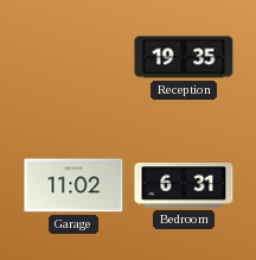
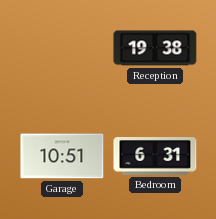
Reception: 19:35 -> 19:38
Garage: 11:02 -> 10:51
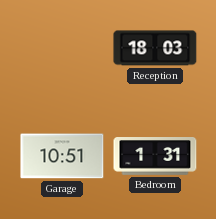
Reception: 19:38 -> 18:03
Bedroom: 6:31 -> 1:31
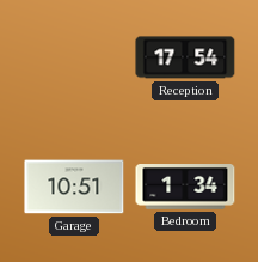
Reception: 18:03 -> 17:54
Bedroom: 1:31 -> 1:34
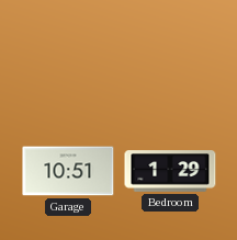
Reception: 17:54 -> none
Bedroom: 1:34 -> 1:29
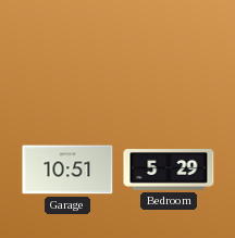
Bedroom: 1:29 -> 5:29
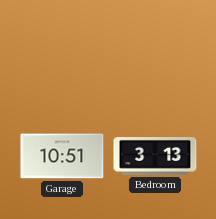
Bedroom: 5:29 -> 3:13
